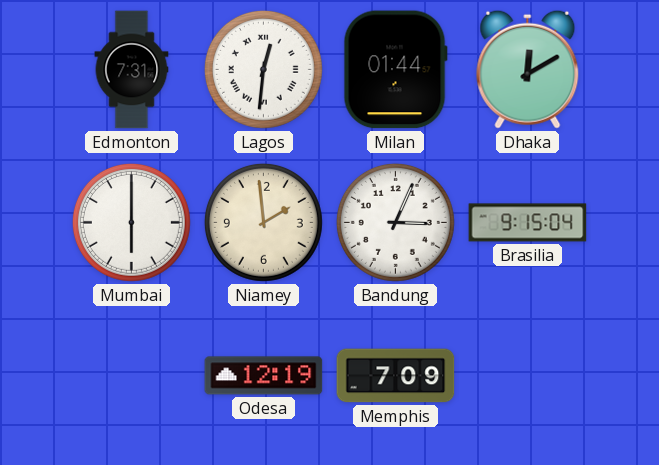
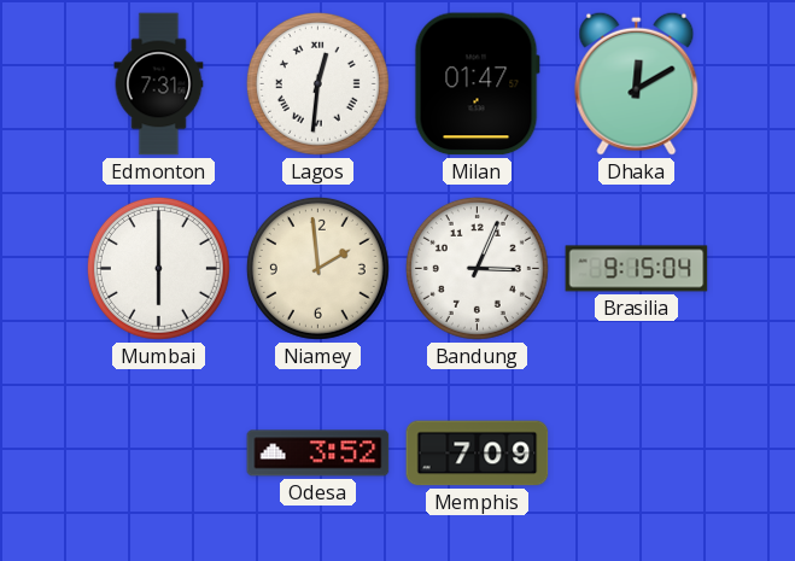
Milan: 01:44 -> 01:47
Odesa: 12:19 -> 3:52
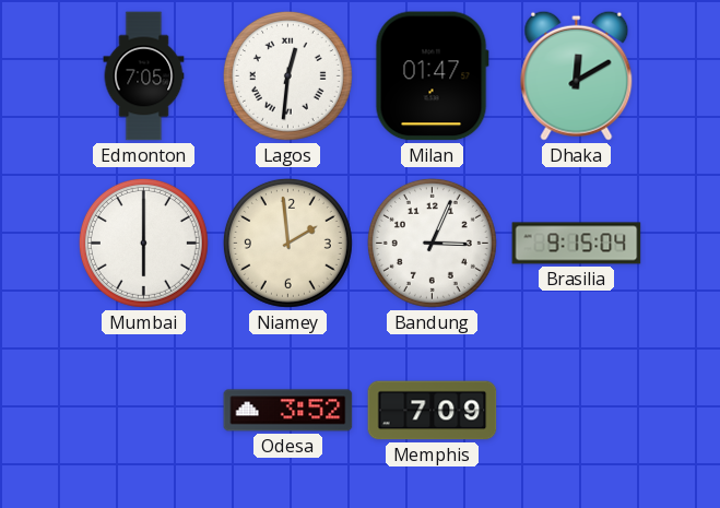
Edmonton: 7:31 -> 7:05
